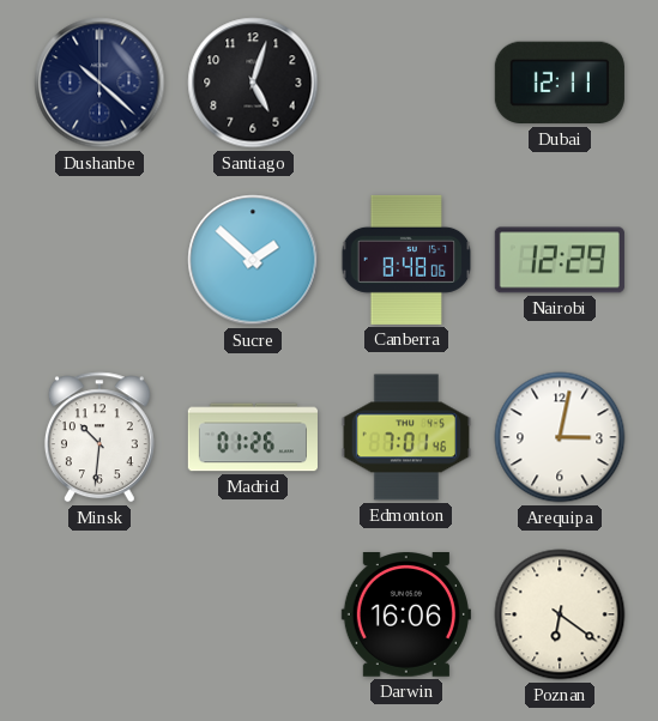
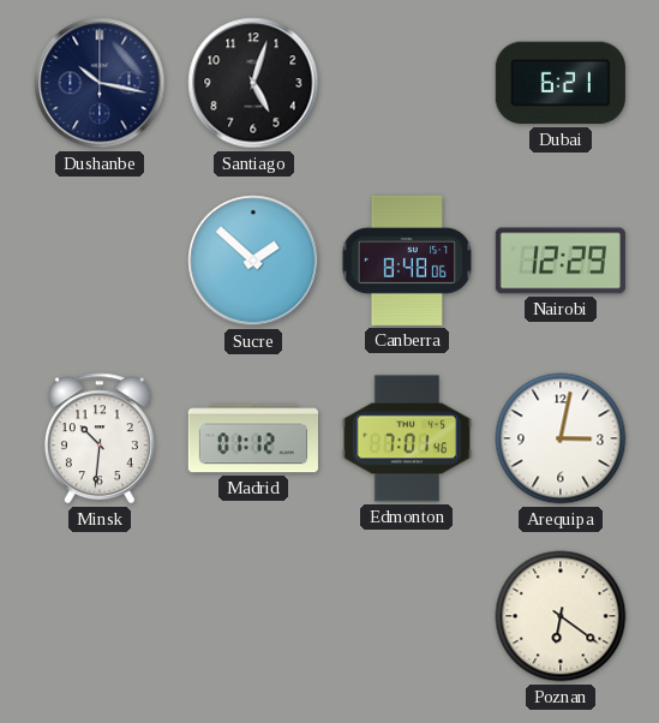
Dushanbe: 10:22 -> 10:17
Dubai: 12:11 -> 6:21
Madrid: 01:26 -> 01:12
Darwin: 16:06 -> none
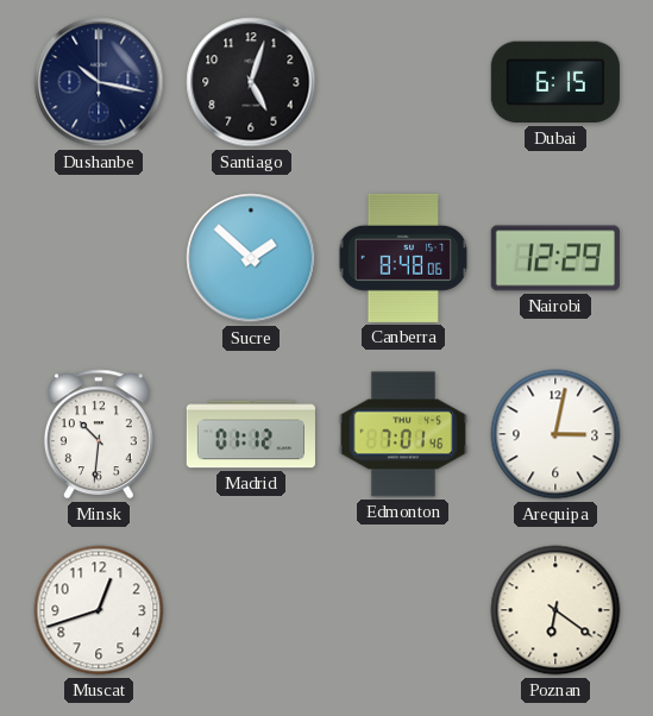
Dubai: 6:21 -> 6:15
Muscat: none -> 12:42
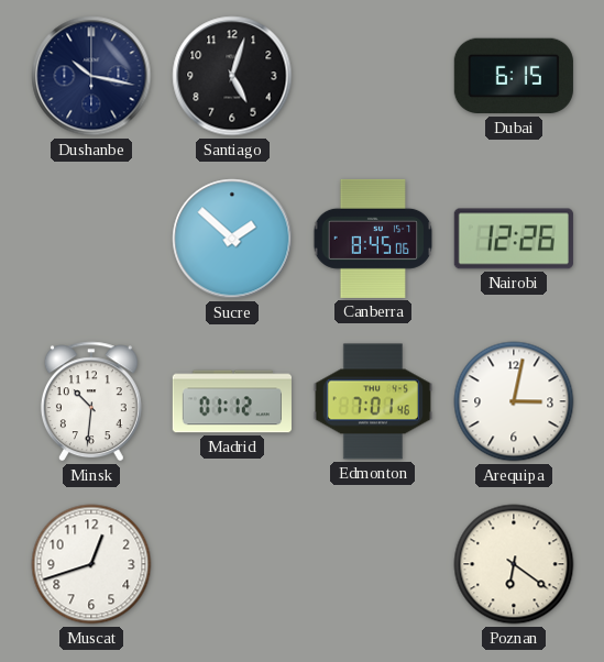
Canberra: 8:48 -> 8:45
Nairobi: 12:29 -> 12:26
